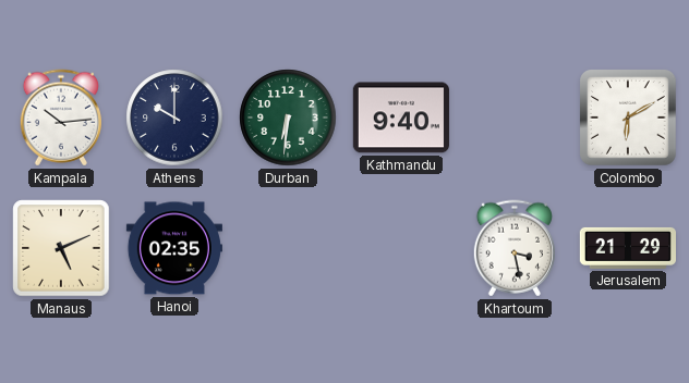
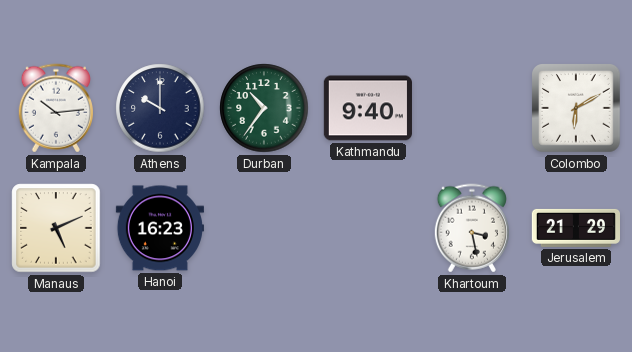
Durban: 6:31 -> 10:36
Hanoi: 02:35 -> 16:23
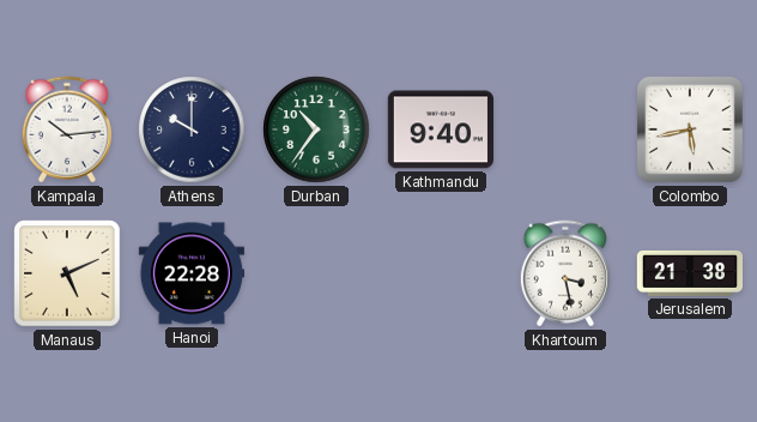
Colombo: 6:10 -> 5:43
Hanoi: 16:23 -> 22:28
Jerusalem: 21:29 -> 21:38
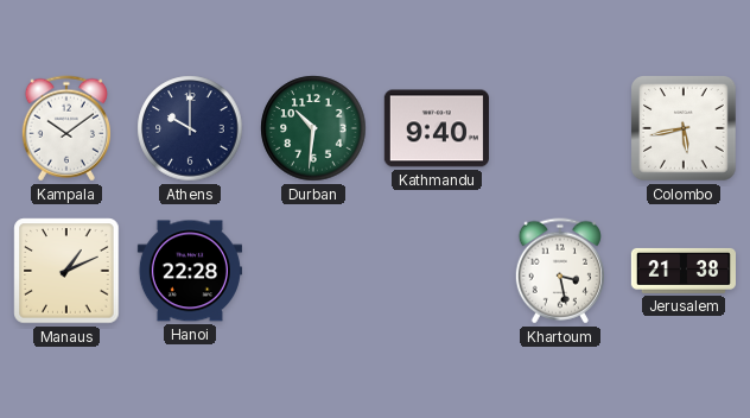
Kampala: 10:14 -> 10:09
Durban: 10:36 -> 10:31
Manaus: 5:11 -> 1:11
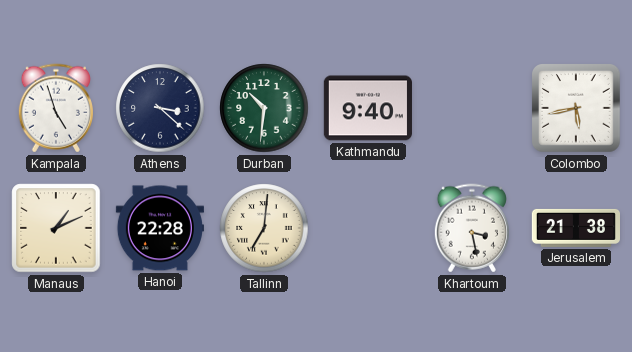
Kampala: 10:09 -> 4:57
Athens: 10:00 -> 3:22
Tallinn: none -> 7:01
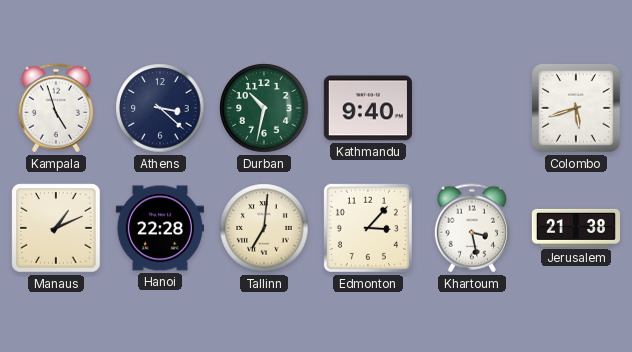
Durban: 10:31 -> 10:32
Colombo: 5:43 -> 5:42
Edmonton: none -> 3:07
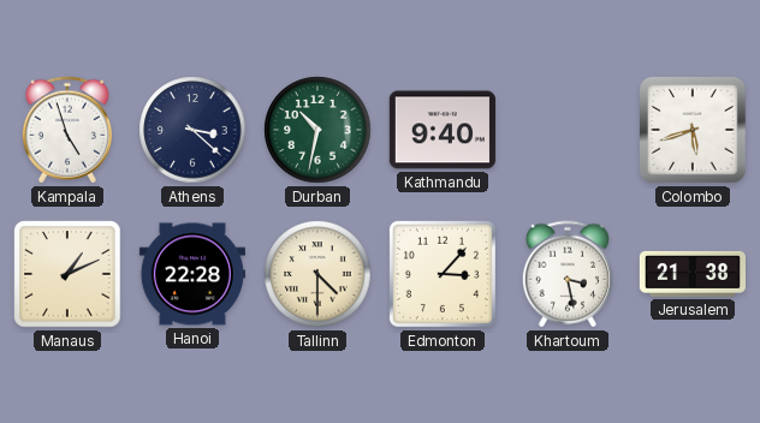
Tallinn: 7:01 -> 4:30
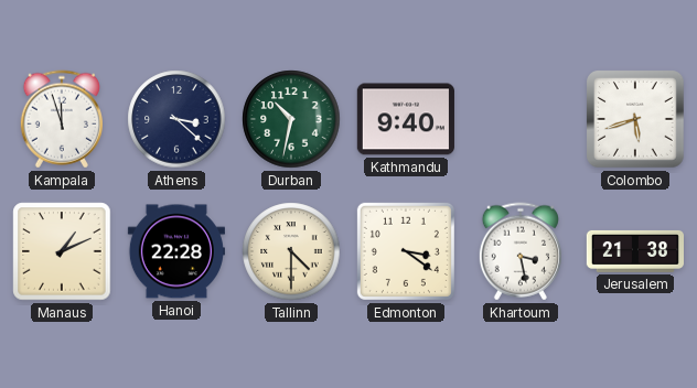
Kampala: 4:57 -> 11:57
Edmonton: 3:07 -> 3:21
